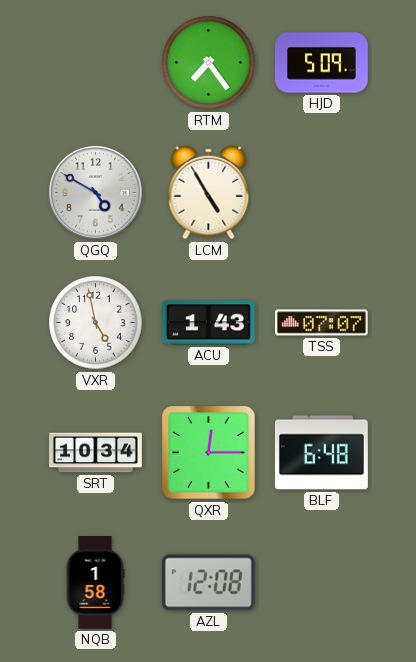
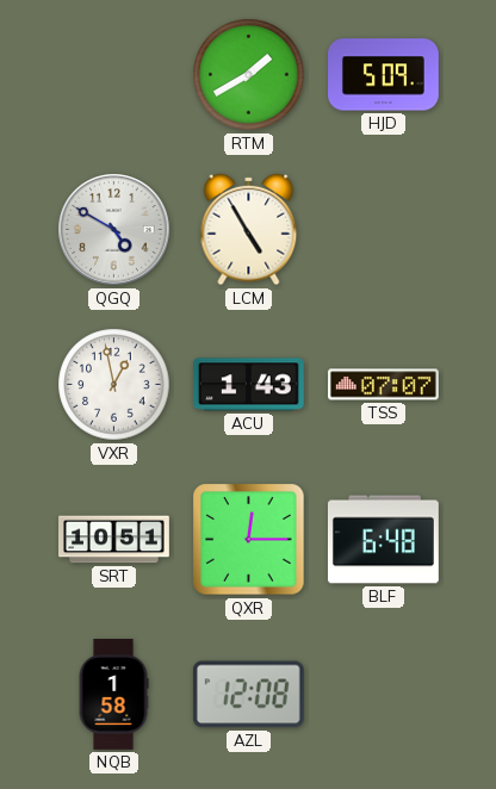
RTM: 7:24 -> 1:40
VXR: 4:58 -> 12:58
SRT: 10:34 -> 10:51
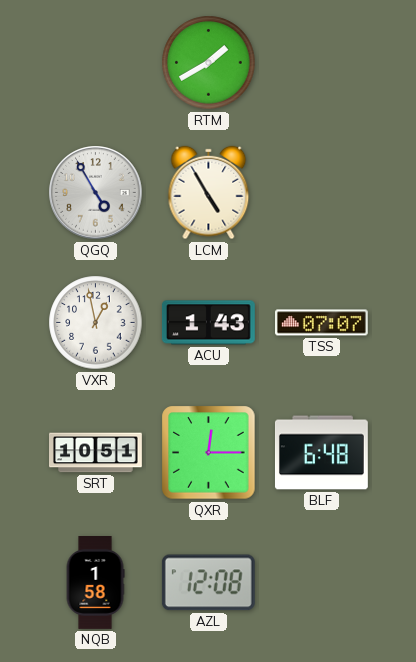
HJD: 5:09 -> none
QGQ: 4:50 -> 4:55
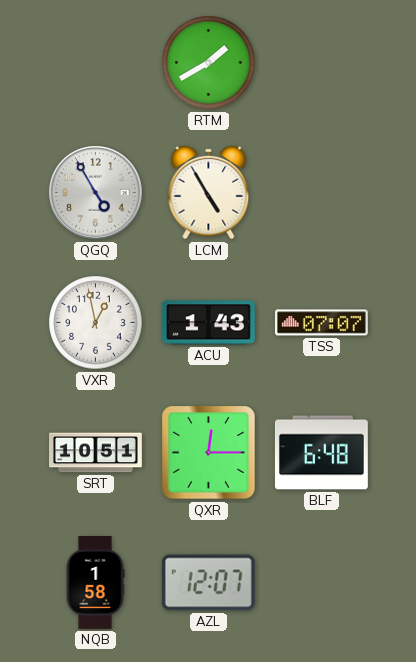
AZL: 12:08 -> 12:07
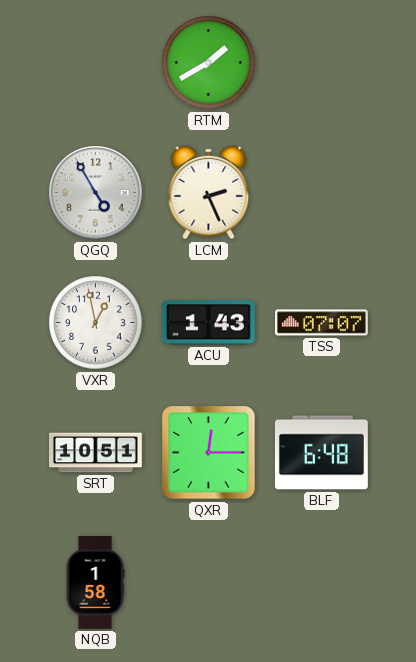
LCM: 4:55 -> 2:26
AZL: 12:07 -> none
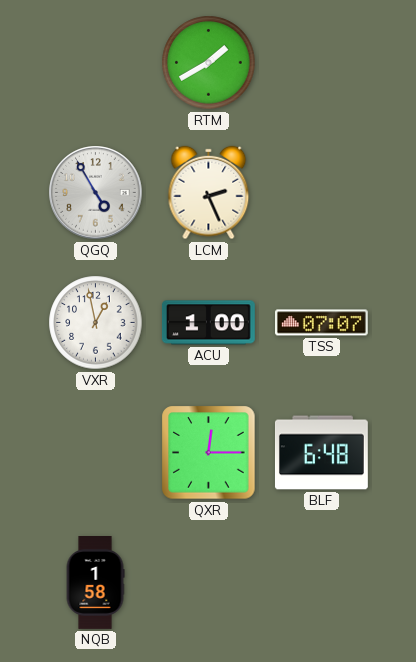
ACU: 1:43 -> 1:00
SRT: 10:51 -> none
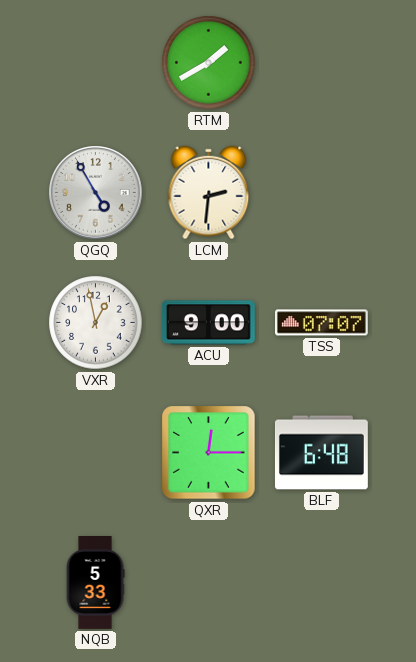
LCM: 2:26 -> 2:31
ACU: 1:00 -> 9:00
NQB: 1:58 -> 5:33
